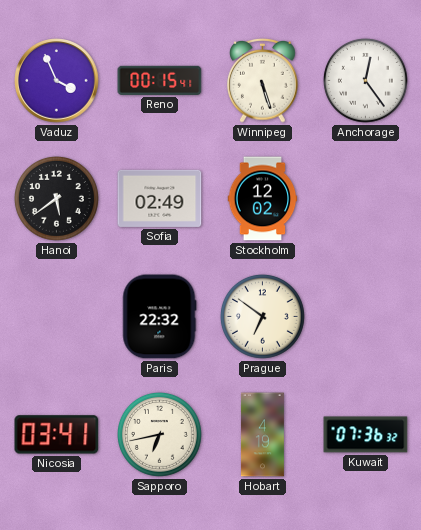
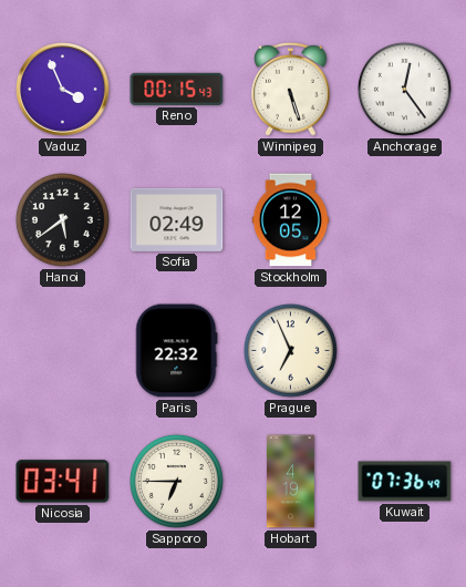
Reno: 00:15:41 -> 00:15:43
Stockholm: 12:02 -> 12:05
Prague: 6:51 -> 6:56
Sapporo: 6:43 -> 6:45
Kuwait: 07:36:32 -> 07:36:49
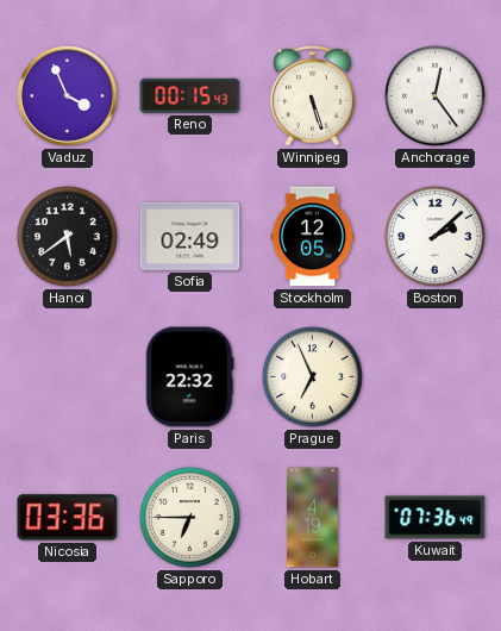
Boston: none -> 2:08
Nicosia: 03:41 -> 03:36
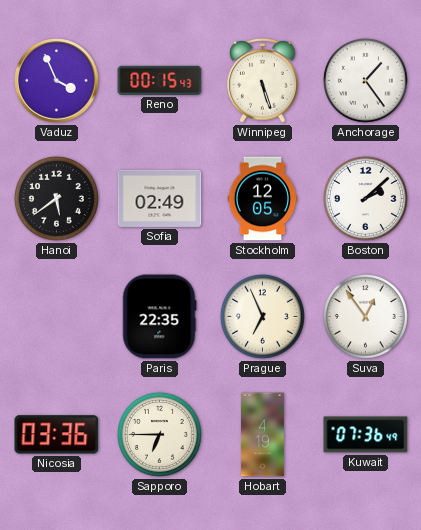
Anchorage: 12:24 -> 1:24
Paris: 22:32 -> 22:35
Suva: none -> 12:54
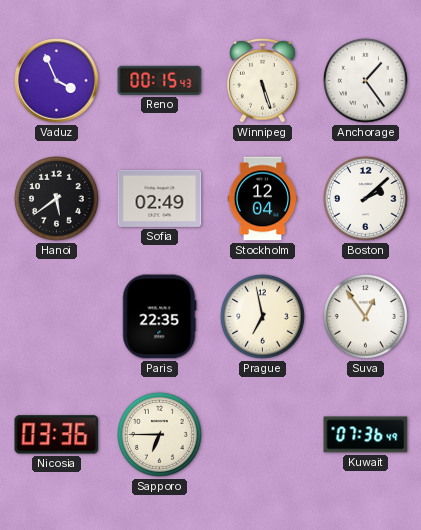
Stockholm: 12:05 -> 12:04
Prague: 6:56 -> 6:58
Hobart: 4:19 -> none
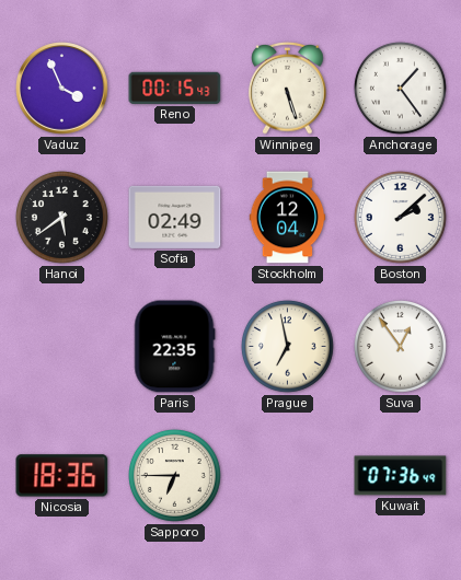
Nicosia: 03:36 -> 18:36
